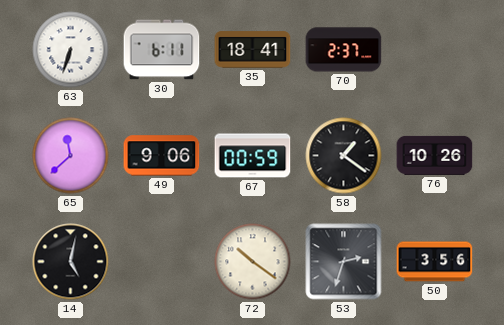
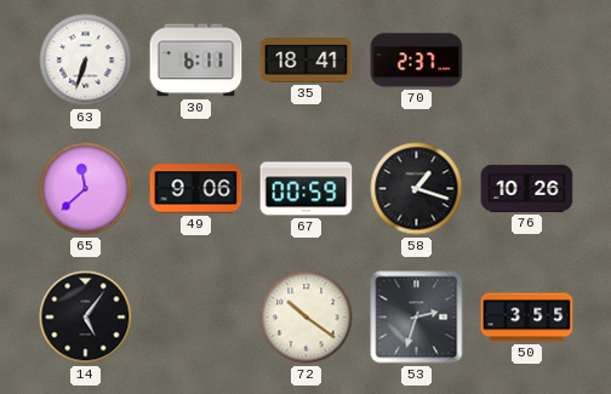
58: 1:21 -> 1:18
14: 5:02 -> 5:06
50: 3:56 -> 3:55
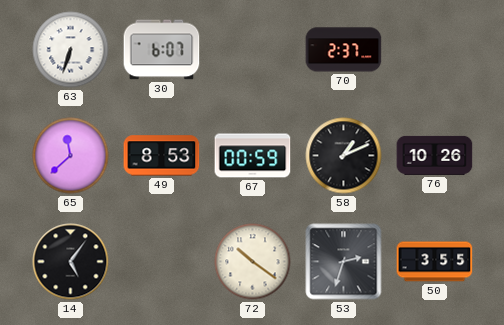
30: 6:11 -> 6:07
35: 18:41 -> none
49: 9:06 -> 8:53
58: 1:18 -> 1:11
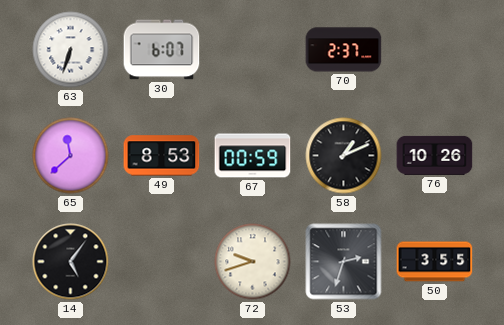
72: 10:21 -> 9:42
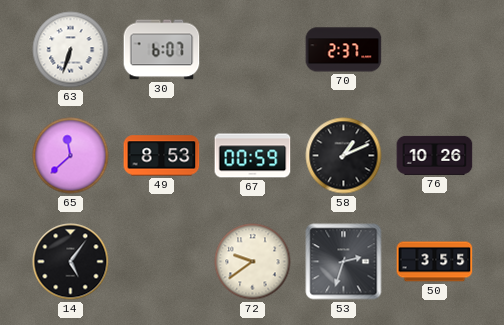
72: 9:42 -> 9:39
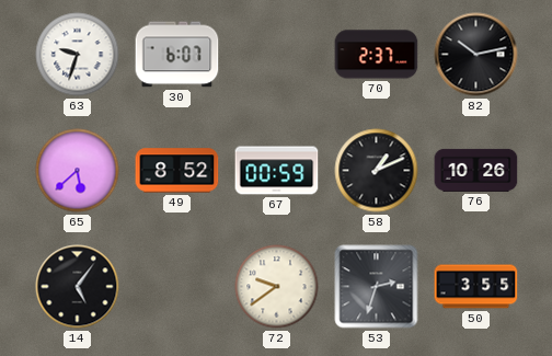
63: 6:33 -> 9:33
82: none -> 10:13
65: 11:38 -> 5:38
49: 8:53 -> 8:52
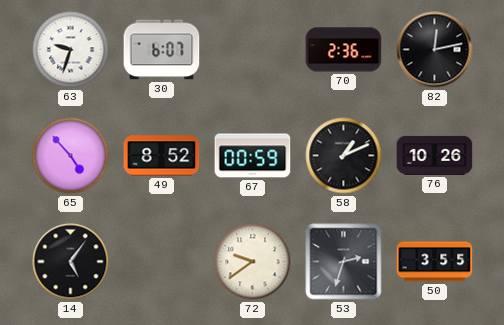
70: 2:37 -> 2:36
82: 10:13 -> 12:13
65: 5:38 -> 4:53
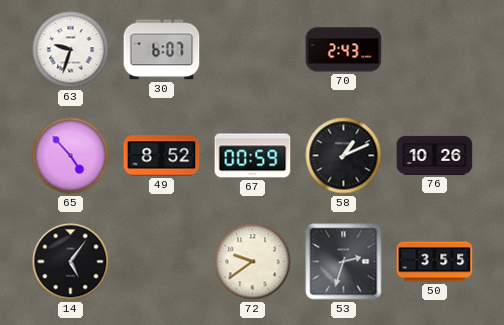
70: 2:36 -> 2:43
82: 12:13 -> none
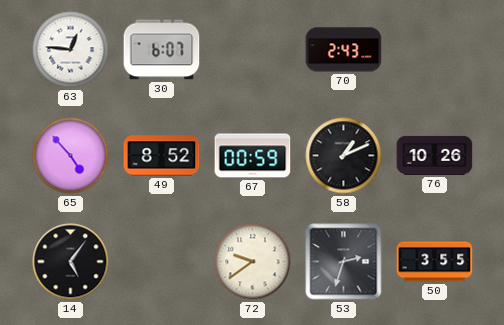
63: 9:33 -> 12:46
